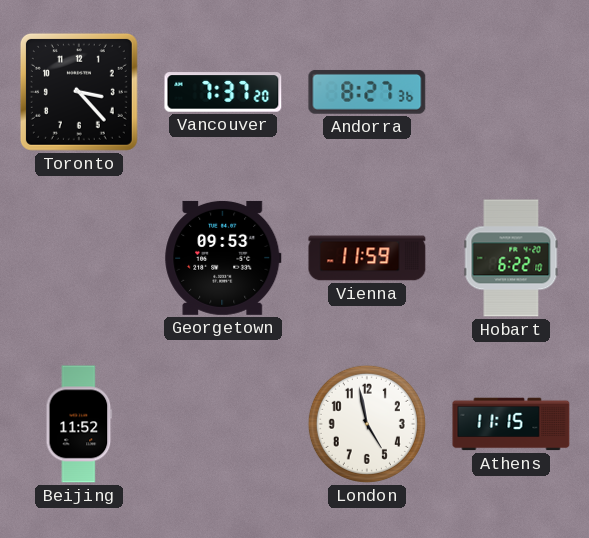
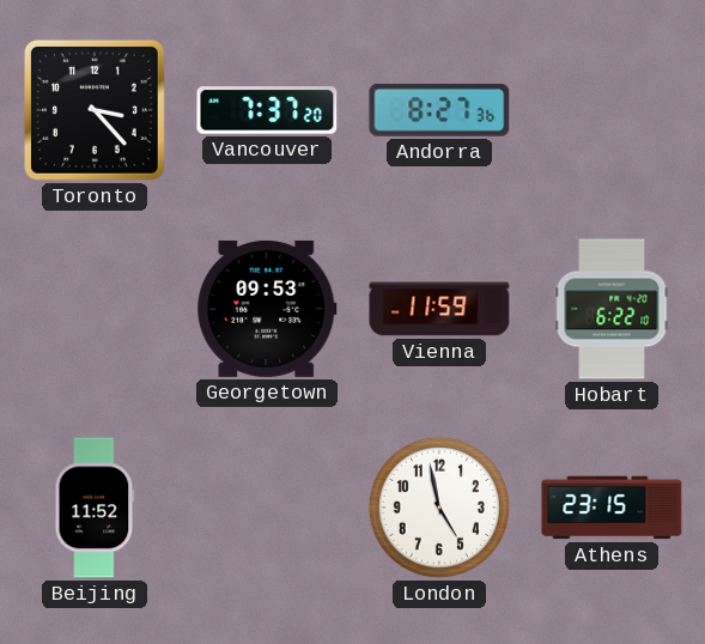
Athens: 11:15 -> 23:15
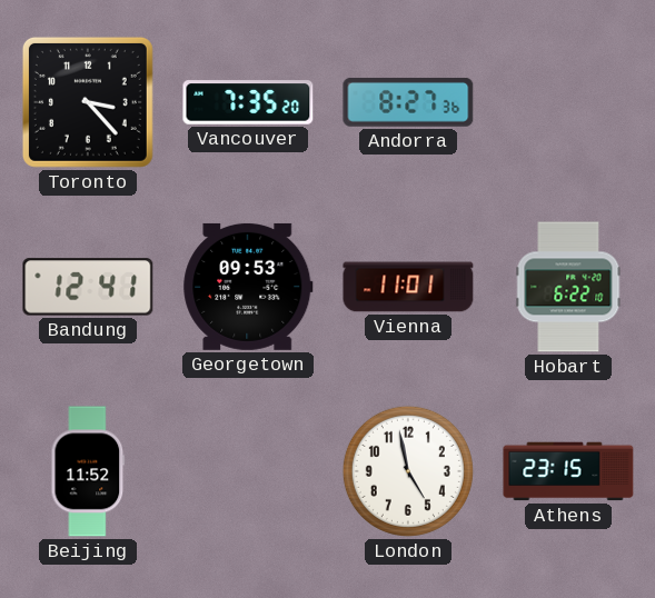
Vancouver: 7:37 -> 7:35
Bandung: none -> 12:41
Vienna: 11:59 -> 11:01
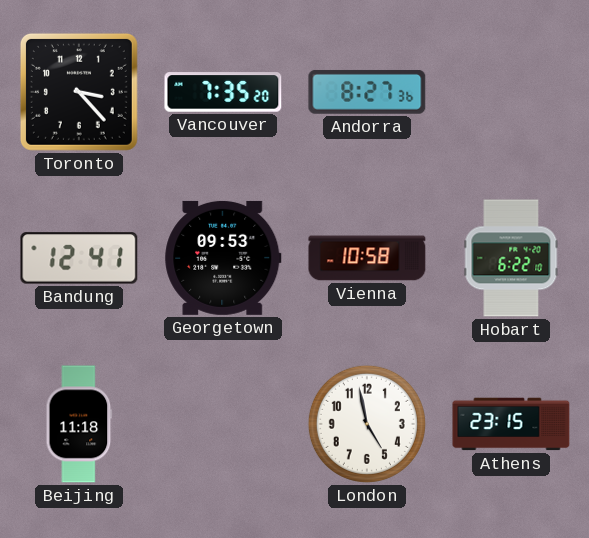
Vienna: 11:01 -> 10:58
Beijing: 11:52 -> 11:18
